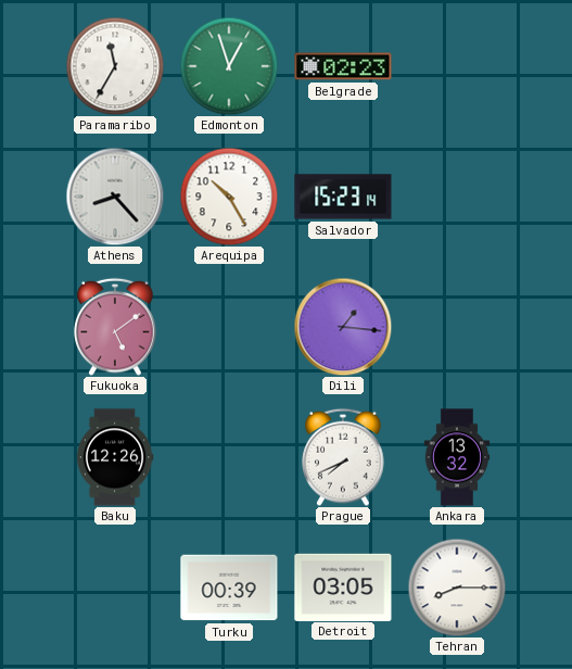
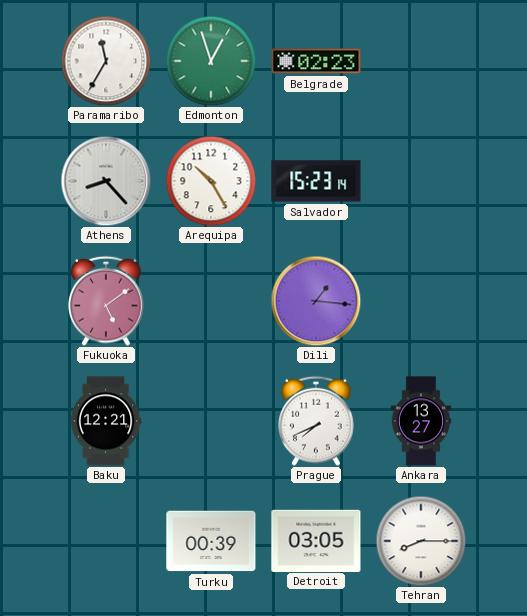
Baku: 12:26 -> 12:21
Ankara: 13:32 -> 13:27
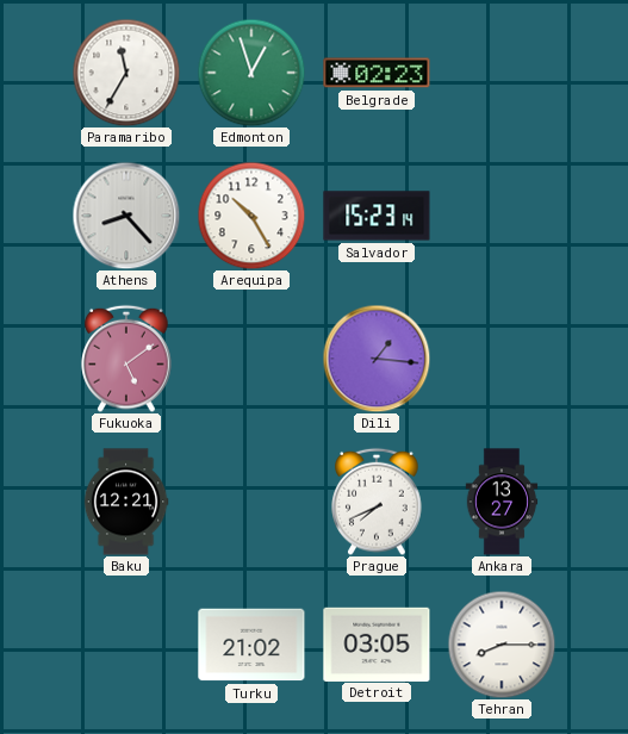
Turku: 00:39 -> 21:02
